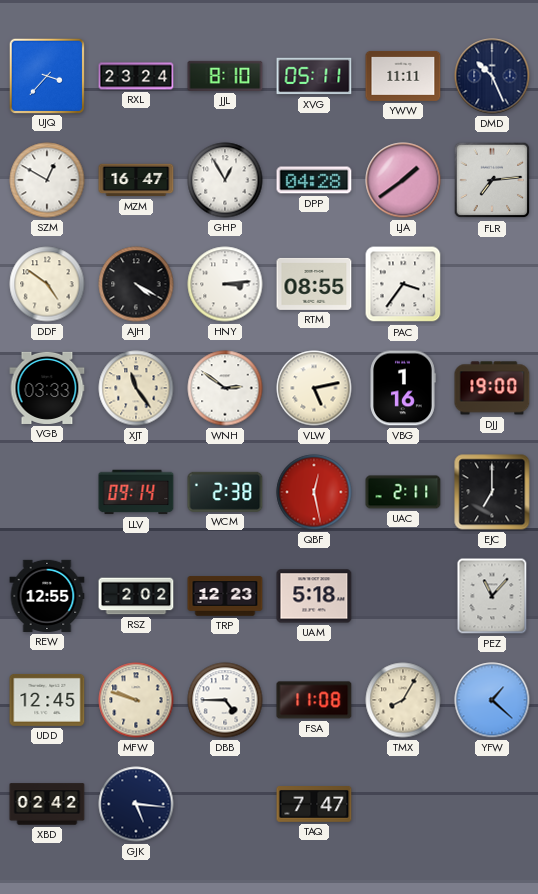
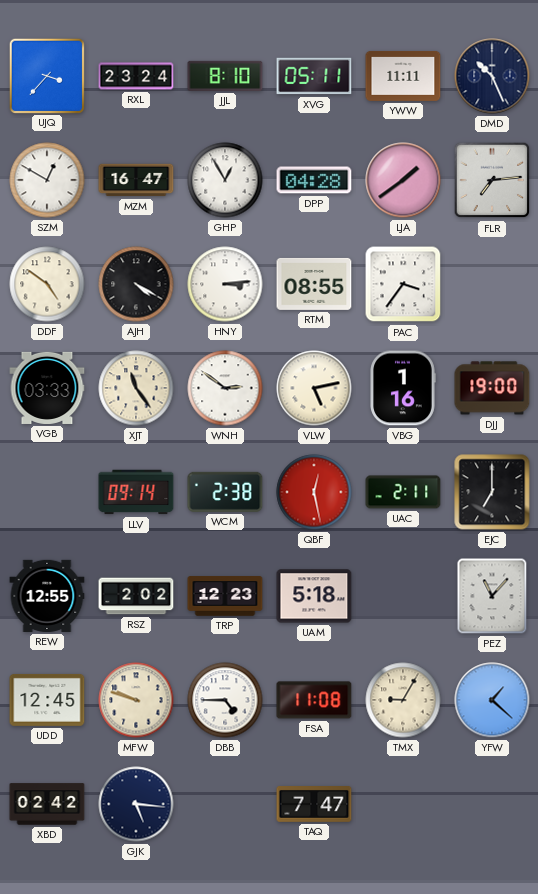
TMX: 8:05 -> 9:05
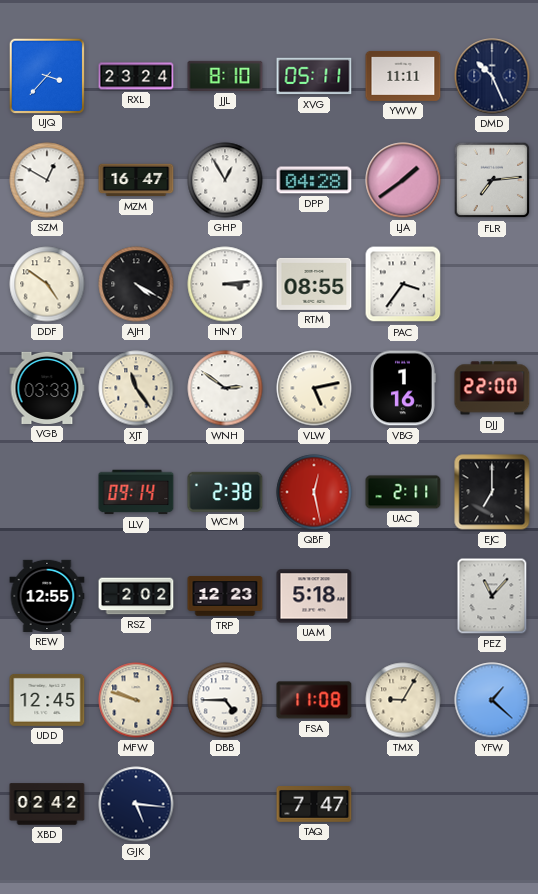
DJJ: 19:00 -> 22:00
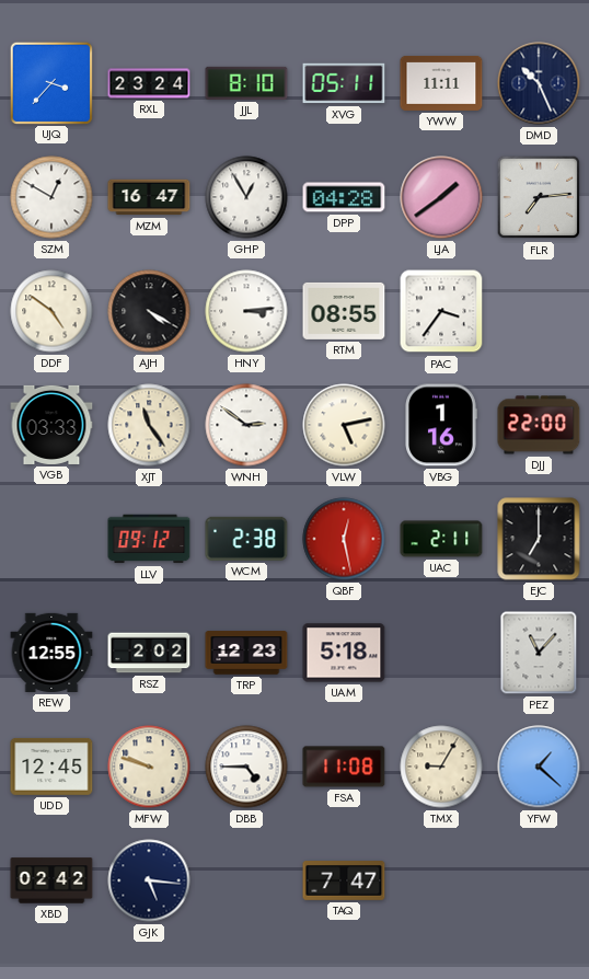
LLV: 09:14 -> 09:12
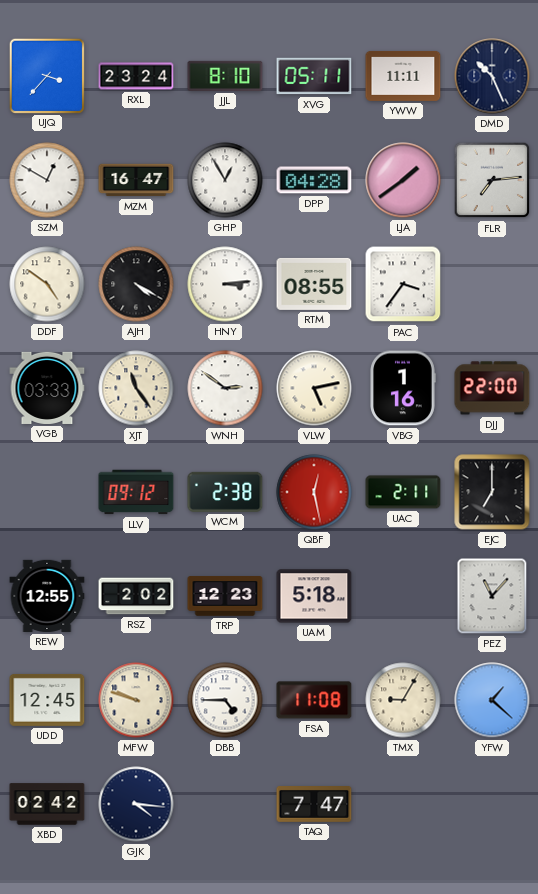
GJK: 5:16 -> 4:16
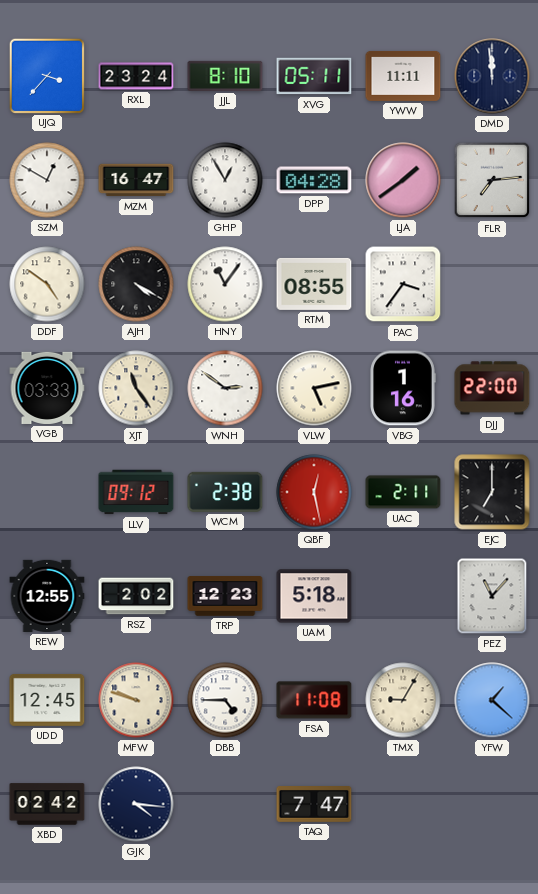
DMD: 10:26 -> 11:59
HNY: 3:14 -> 11:06
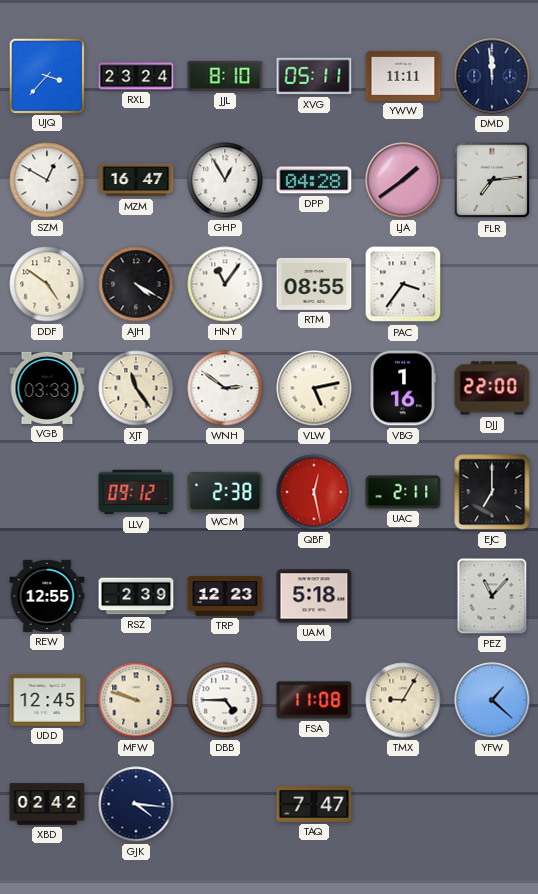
RSZ: 2:02 -> 2:39
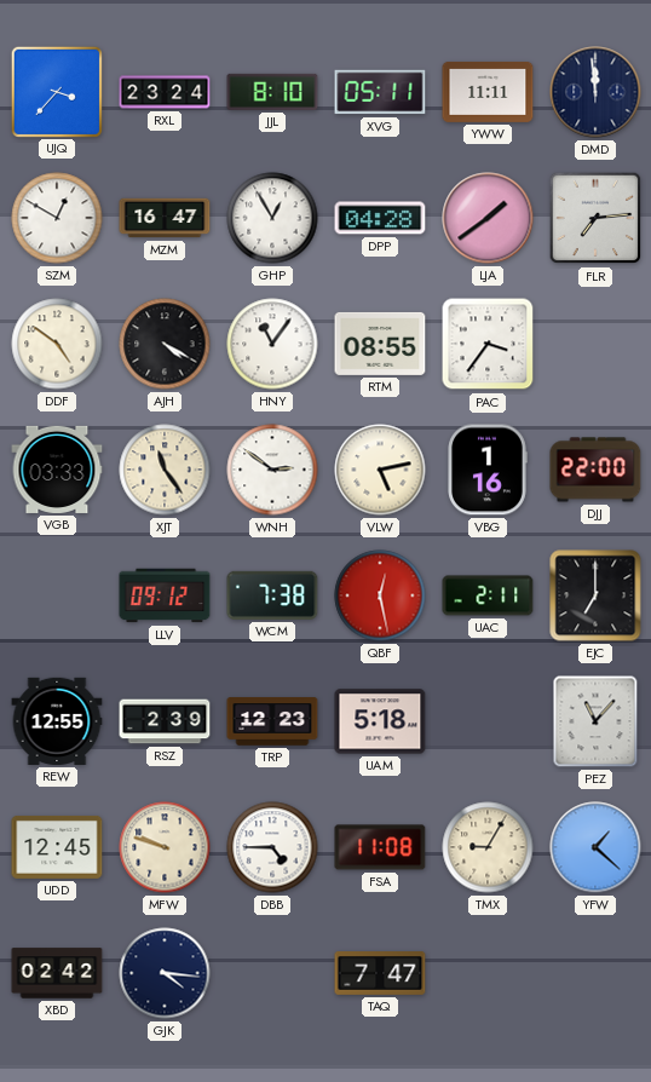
WCM: 2:38 -> 7:38
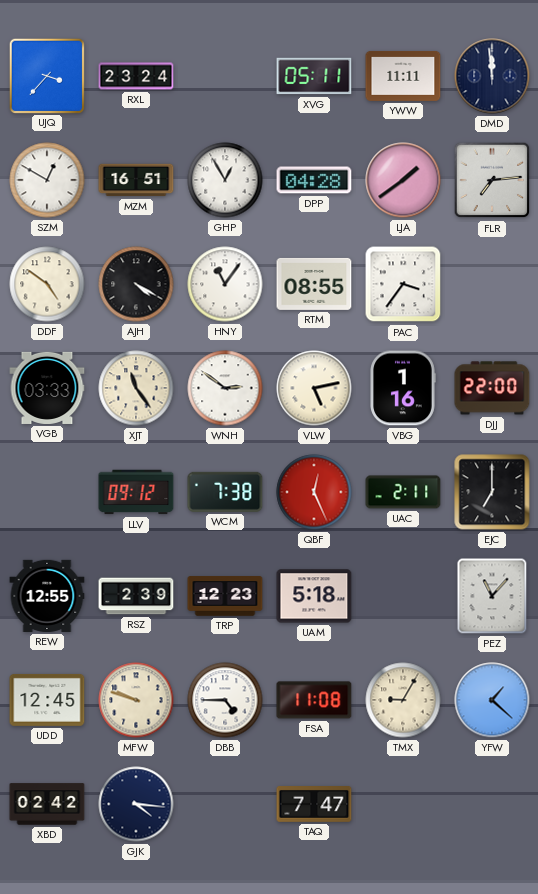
JJL: 8:10 -> none
MZM: 16:47 -> 16:51
QBF: 12:28 -> 12:26
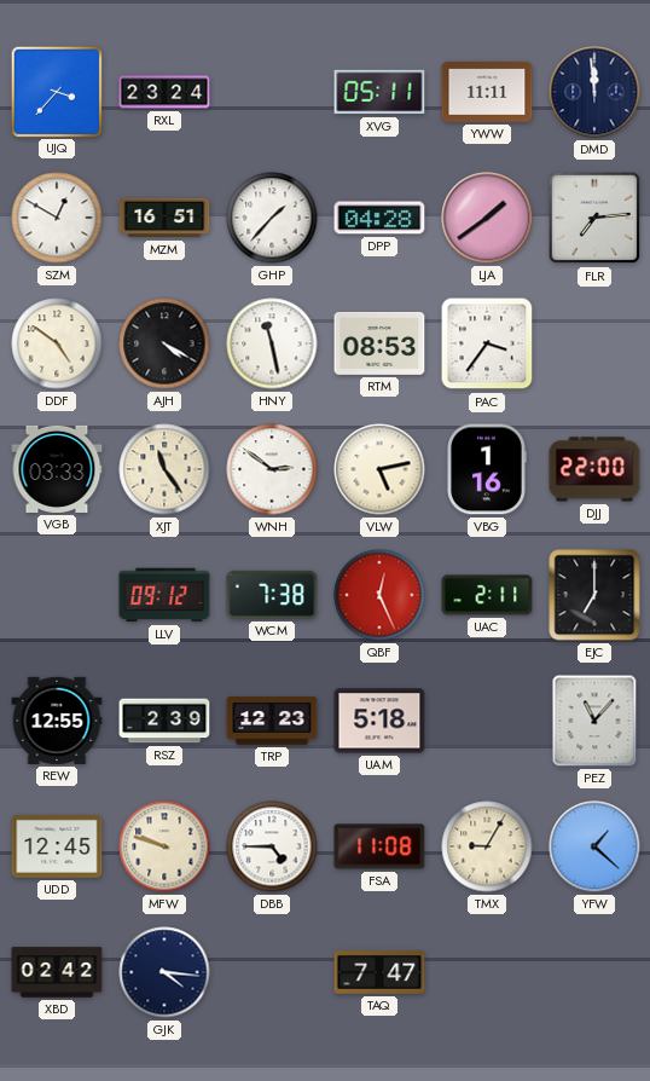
GHP: 12:55 -> 1:37
HNY: 11:06 -> 11:28
RTM: 08:55 -> 08:53
